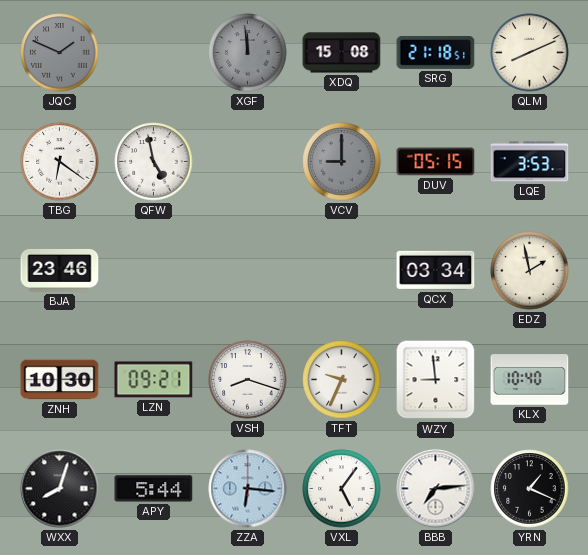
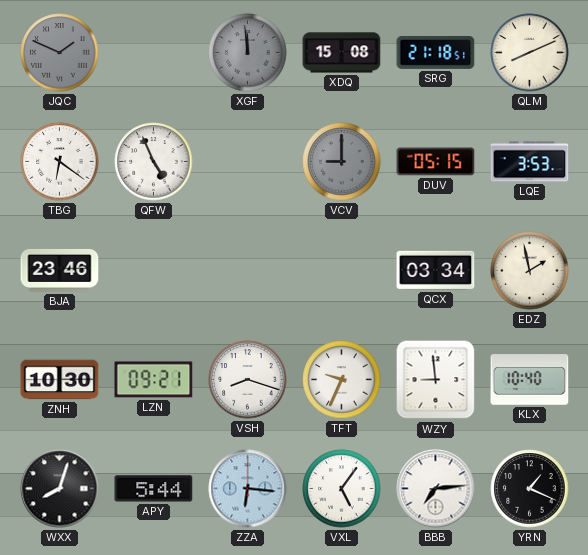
QFW: 4:58 -> 4:56
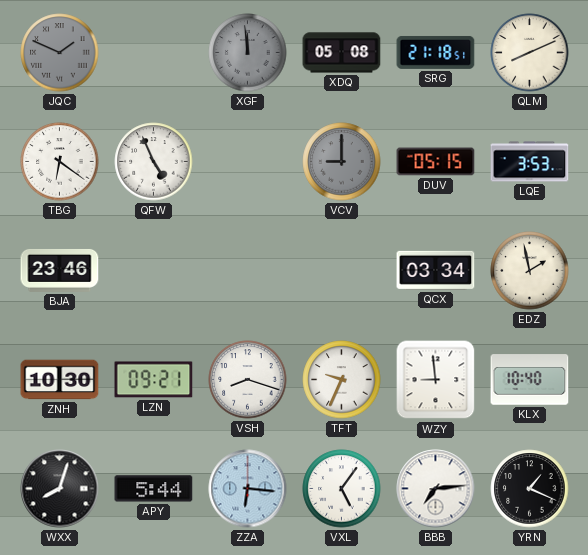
XDQ: 15:08 -> 05:08
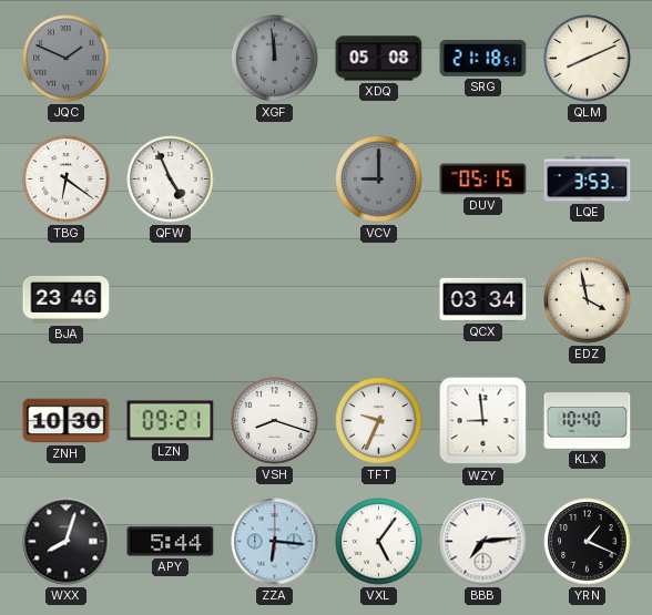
EDZ: 1:58 -> 3:58
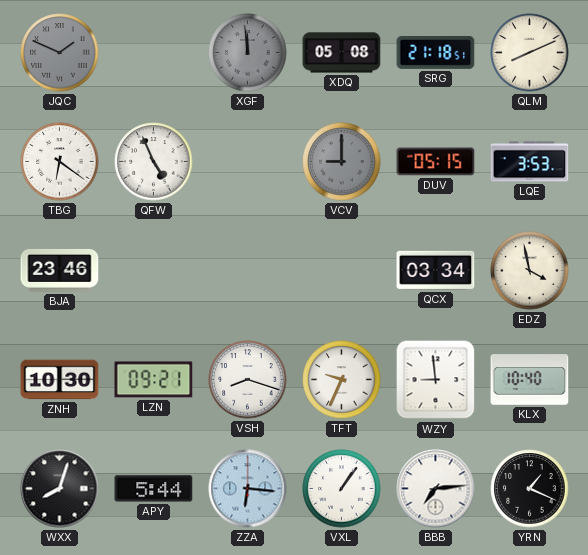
VXL: 5:06 -> 1:06
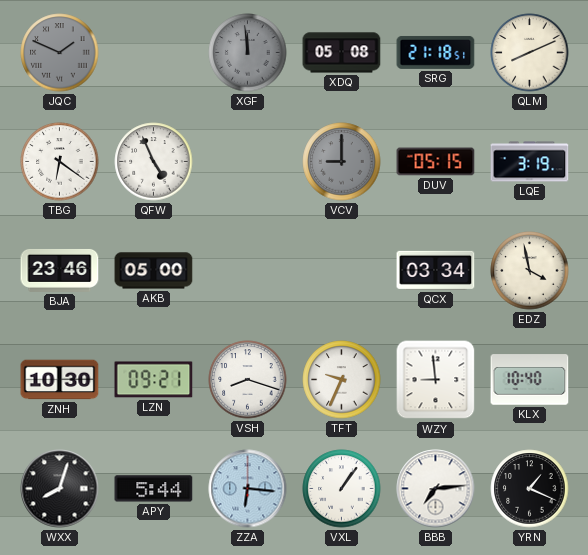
LQE: 3:53 -> 3:19
AKB: none -> 05:00
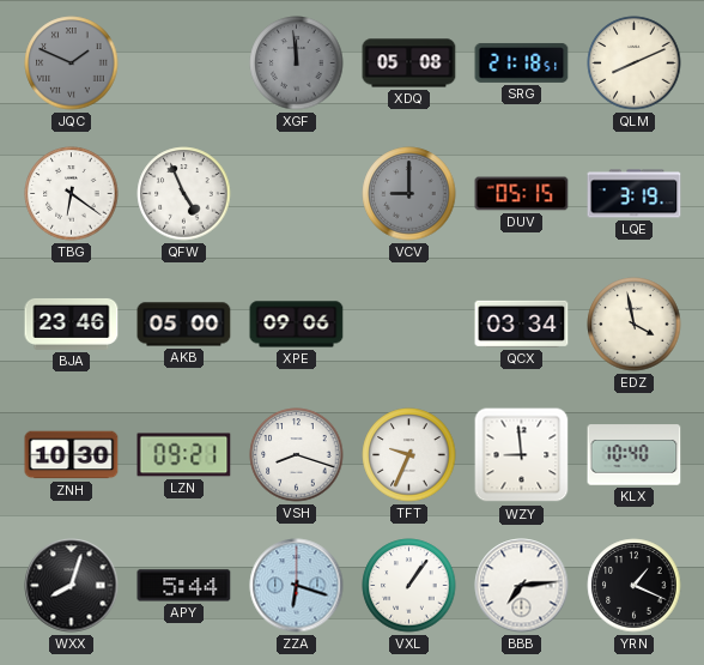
XPE: none -> 09:06
ZZA: 6:16 -> 6:18
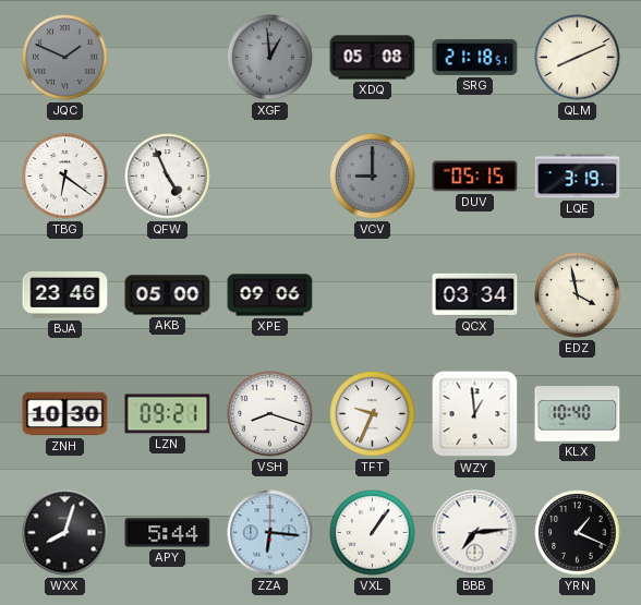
XGF: 11:59 -> 12:59
WZY: 8:59 -> 12:59
ZZA: 6:18 -> 6:16
